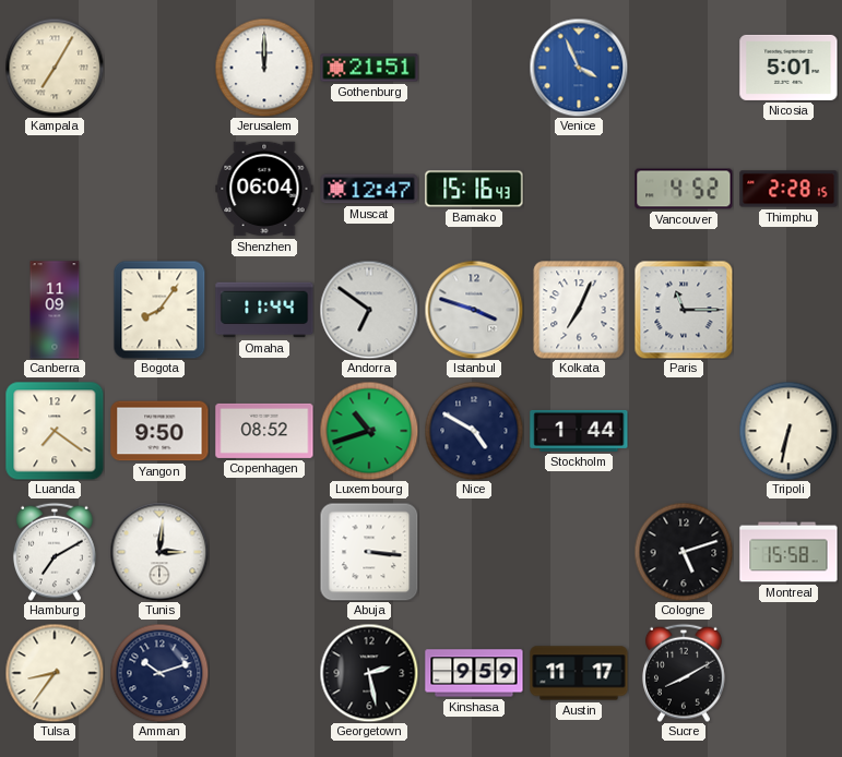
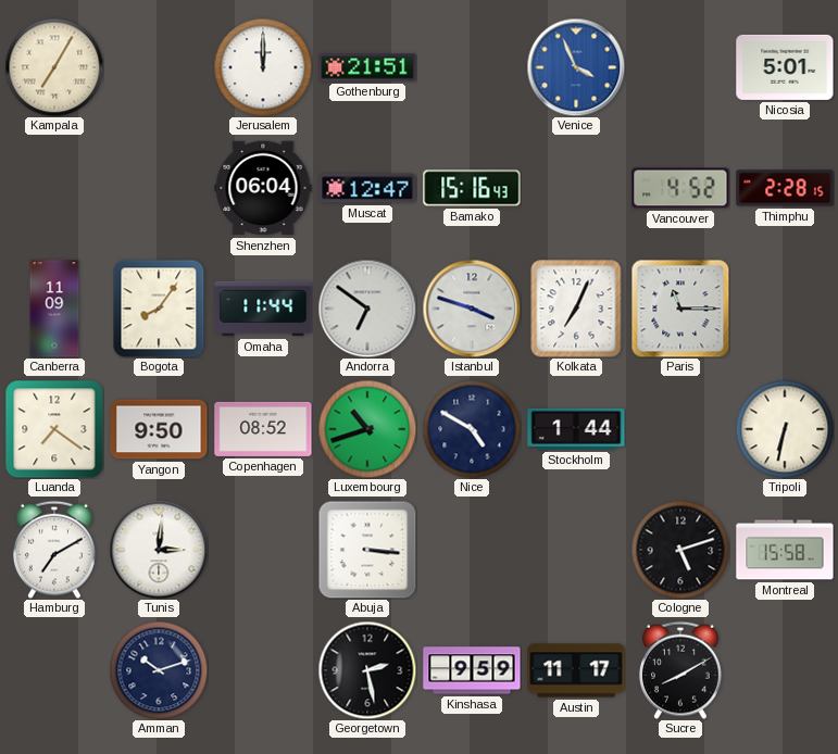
Tulsa: 8:36 -> none
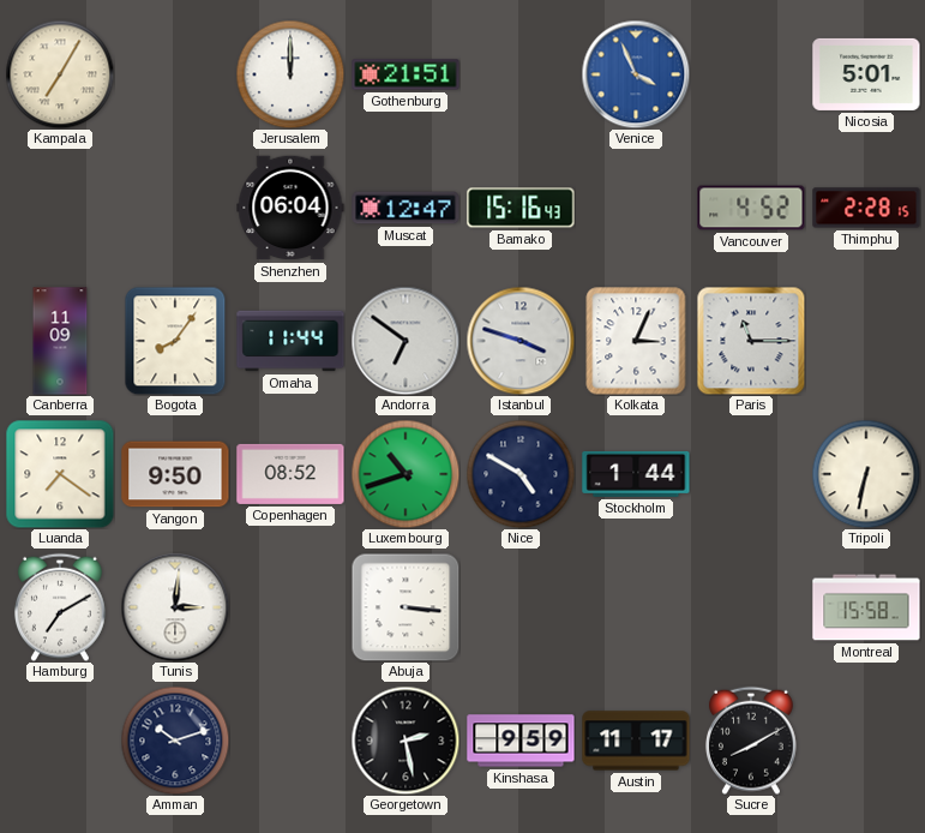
Kolkata: 7:04 -> 3:04
Cologne: 5:12 -> none
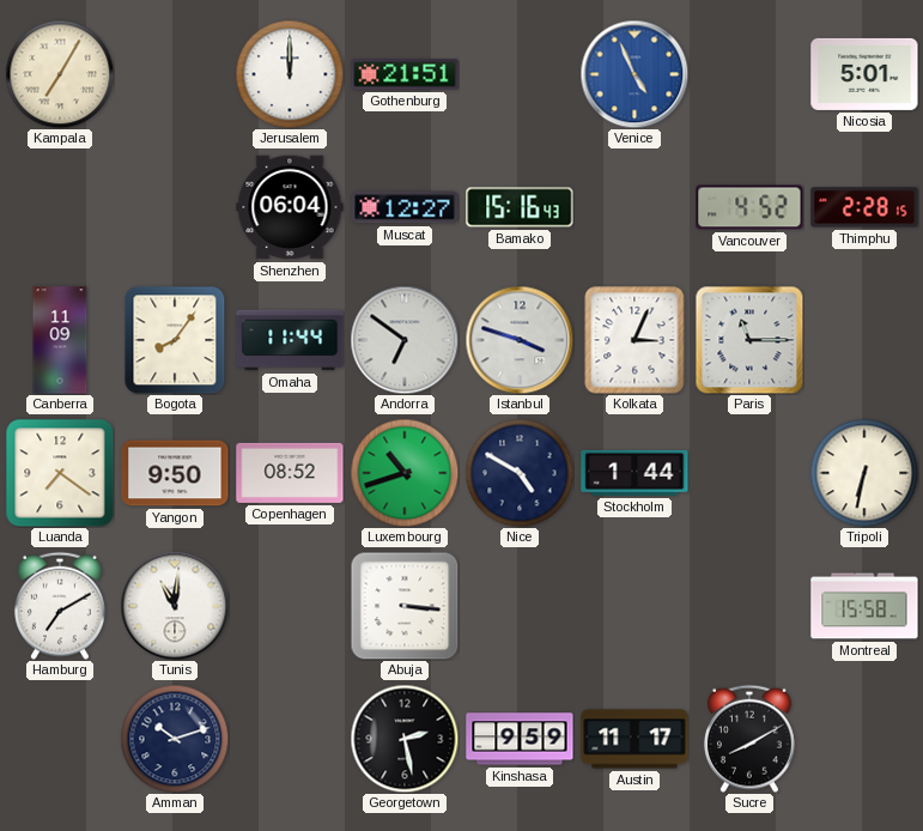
Venice: 3:56 -> 4:56
Muscat: 12:47 -> 12:27
Tunis: 3:01 -> 11:01
